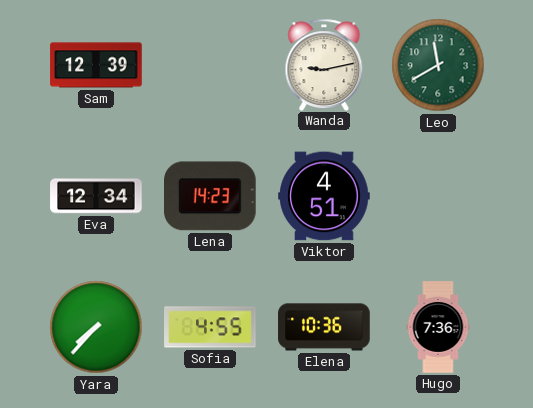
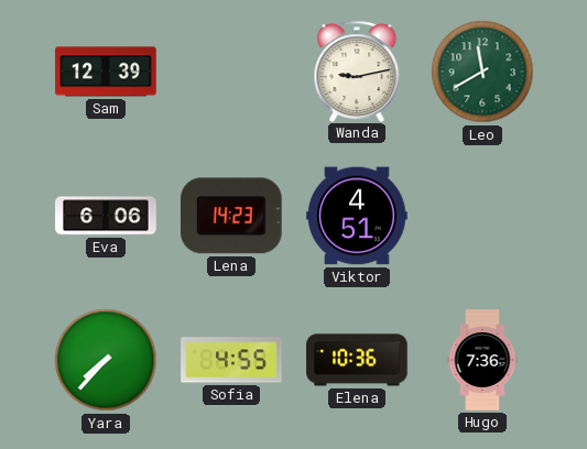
Eva: 12:34 -> 6:06
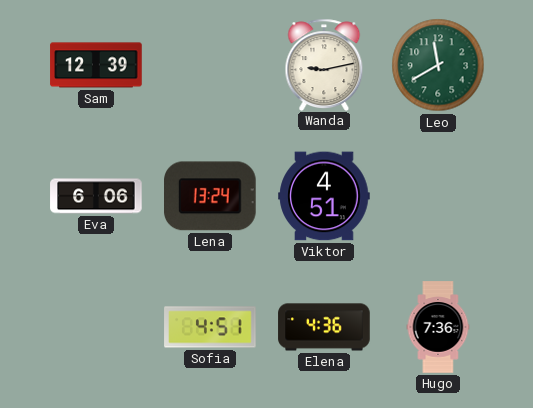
Lena: 14:23 -> 13:24
Yara: 7:37 -> none
Sofia: 4:55 -> 4:51
Elena: 10:36 -> 4:36
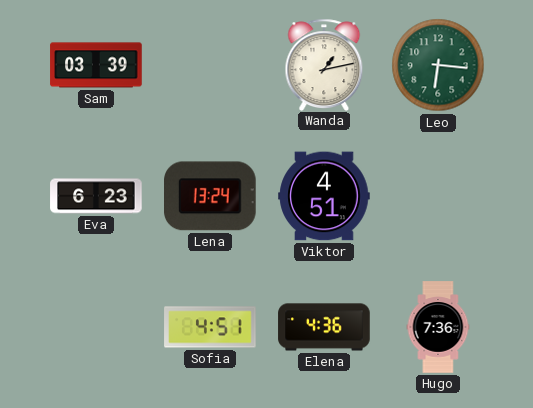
Sam: 12:39 -> 03:39
Wanda: 9:13 -> 1:13
Leo: 11:40 -> 6:16
Eva: 6:06 -> 6:23
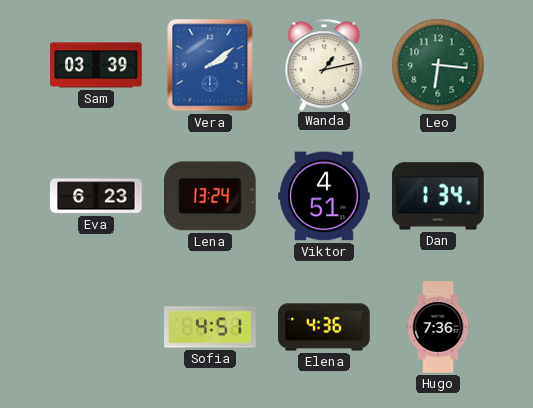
Vera: none -> 2:09
Dan: none -> 1:34
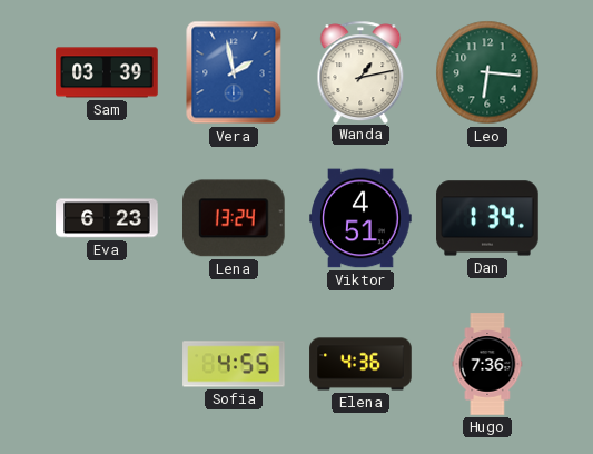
Vera: 2:09 -> 1:58
Sofia: 4:51 -> 4:55
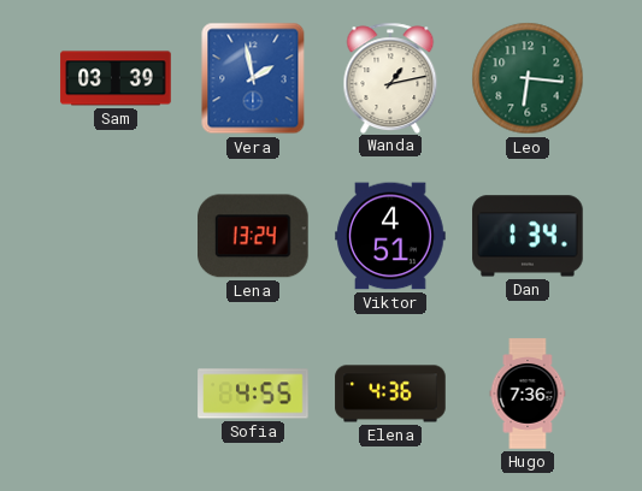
Eva: 6:23 -> none
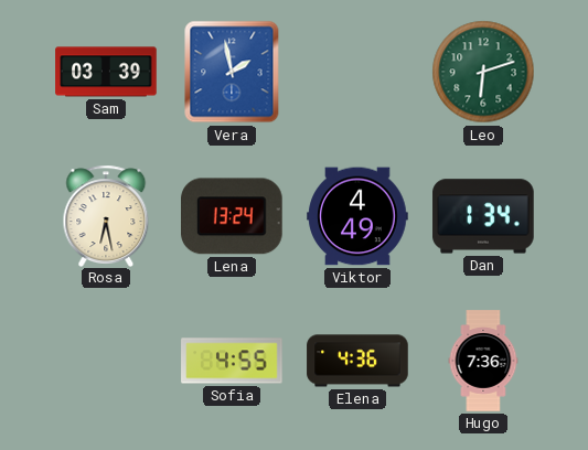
Wanda: 1:13 -> none
Leo: 6:16 -> 6:12
Rosa: none -> 6:28
Viktor: 4:51 -> 4:49
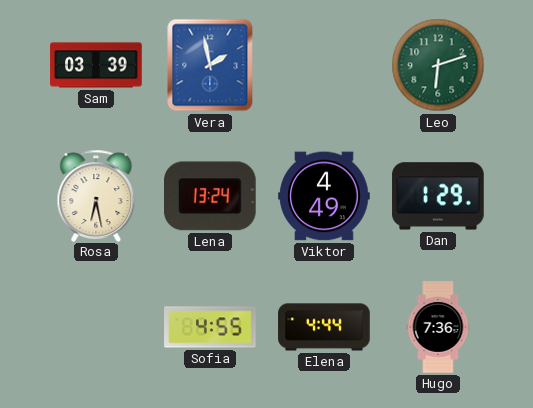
Dan: 1:34 -> 1:29
Elena: 4:36 -> 4:44
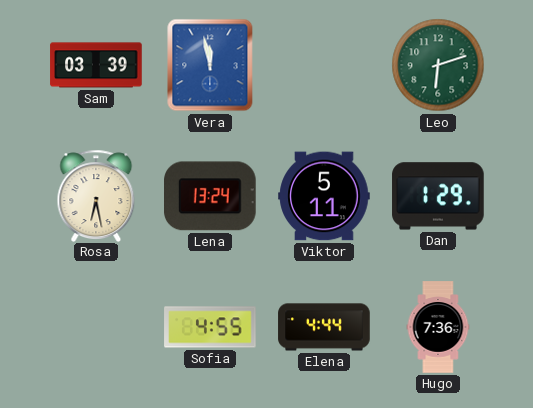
Vera: 1:58 -> 11:58
Viktor: 4:49 -> 5:11
